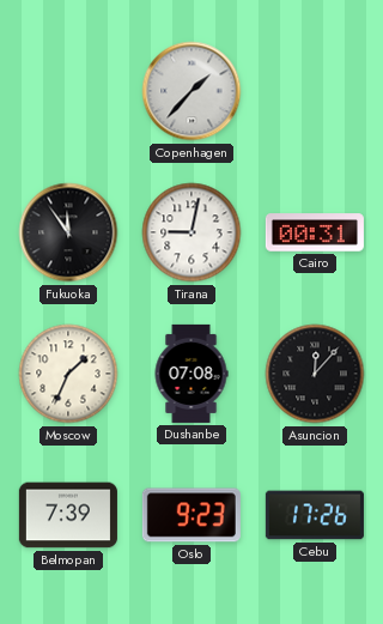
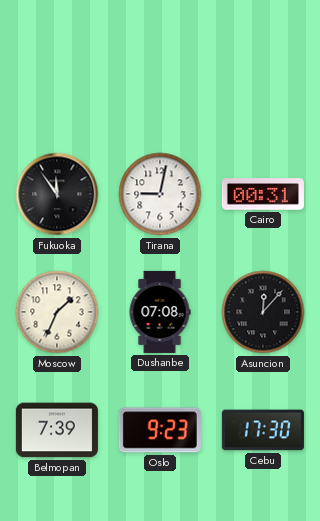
Copenhagen: 1:37 -> none
Cebu: 17:26 -> 17:30
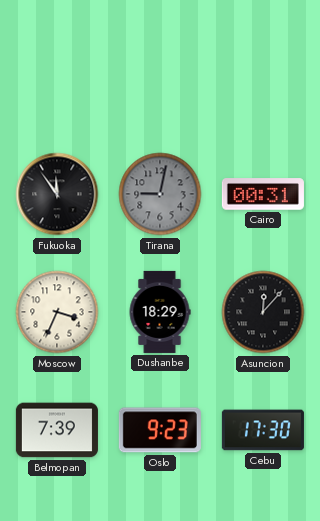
Tirana dial: white -> grey
Moscow: 1:34 -> 3:34
Dushanbe: 07:08 -> 18:29
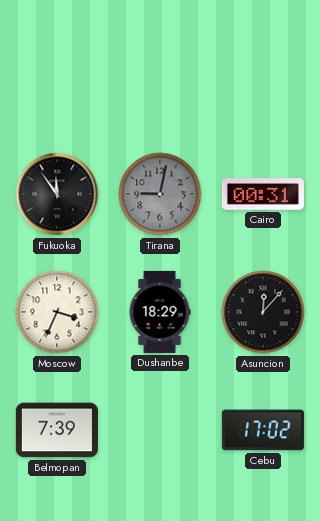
Oslo: 9:23 -> none
Cebu: 17:30 -> 17:02
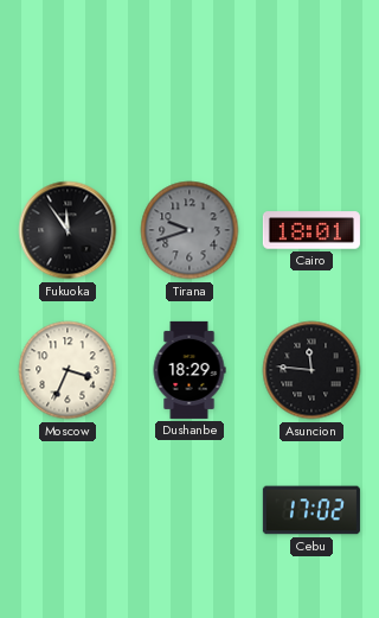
Tirana: 9:02 -> 9:42
Cairo: 00:31 -> 18:01
Asuncion: 12:07 -> 11:46
Belmopan: 7:39 -> none
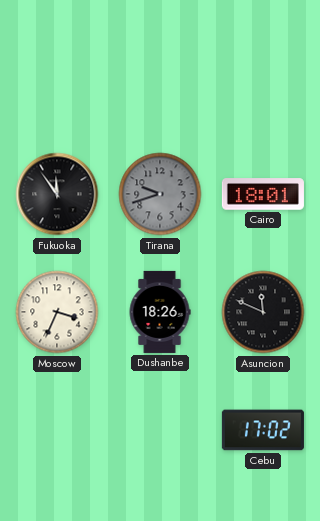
Dushanbe: 18:29 -> 18:26
Asuncion: 11:46 -> 11:49
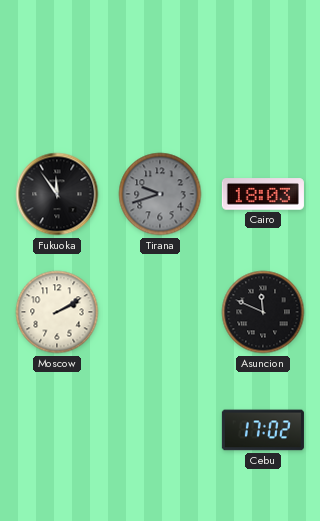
Cairo: 18:01 -> 18:03
Moscow: 3:34 -> 2:10
Dushanbe: 18:26 -> none
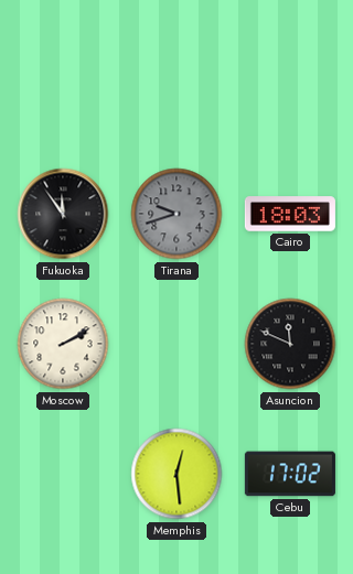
Memphis: none -> 12:29
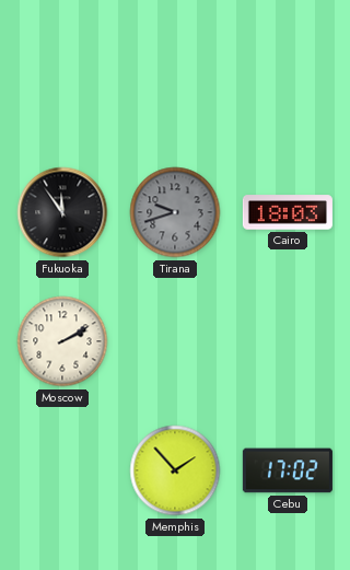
Asuncion: 11:49 -> none
Memphis: 12:29 -> 1:53
